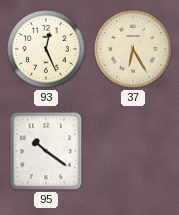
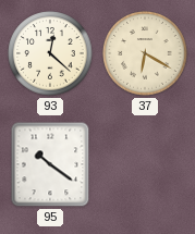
93: 12:26 -> 12:22
37: 6:25 -> 6:20
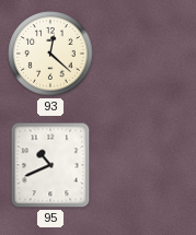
37: 6:20 -> none
95: 10:21 -> 10:41
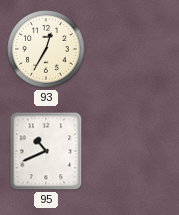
93: 12:22 -> 12:35
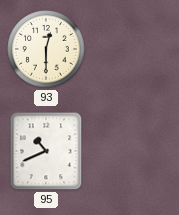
93: 12:35 -> 12:30
